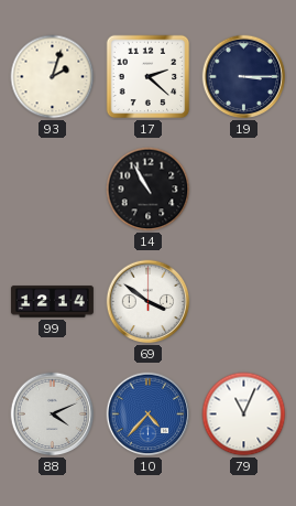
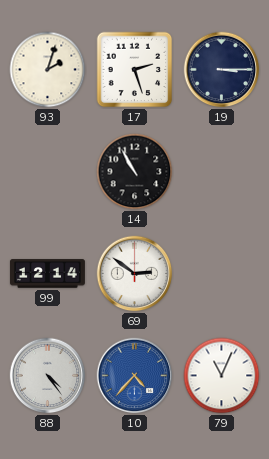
17: 2:22 -> 2:27
69: 3:51 -> 2:51
88: 4:11 -> 4:24
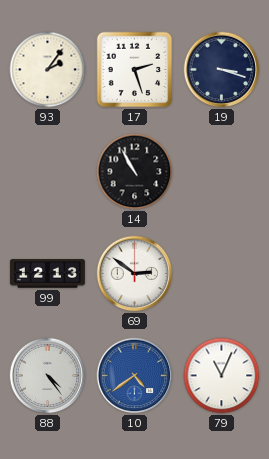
93: 2:03 -> 2:06
19: 3:15 -> 3:18
99: 12:14 -> 12:13
10: 4:37 -> 4:39
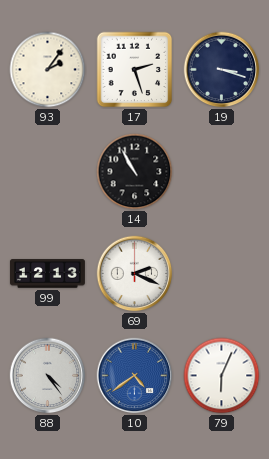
69: 2:51 -> 2:19
79: 11:04 -> 6:04
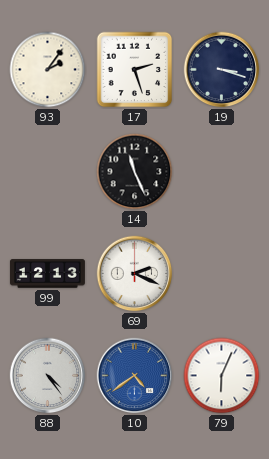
14: 10:55 -> 11:26
